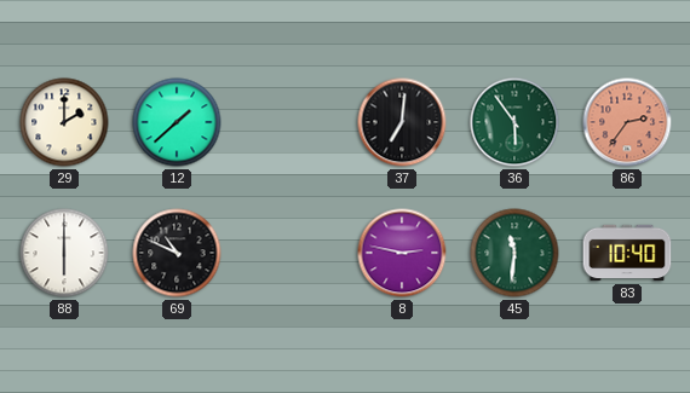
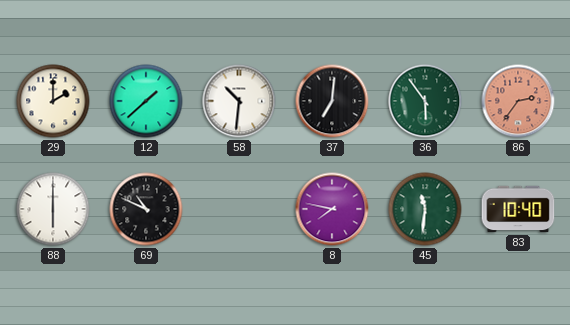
58: none -> 10:31
8: 2:47 -> 7:47
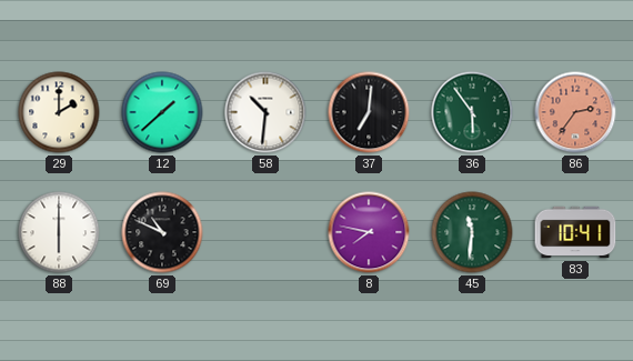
83: 10:40 -> 10:41
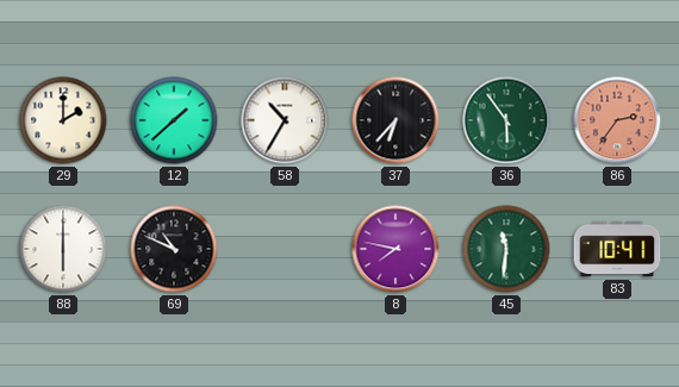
58: 10:31 -> 10:35
37: 7:01 -> 6:37
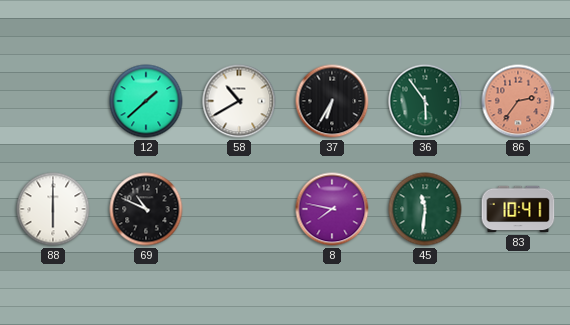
29: 2:00 -> none
58: 10:35 -> 10:40
37: 6:37 -> 6:35
